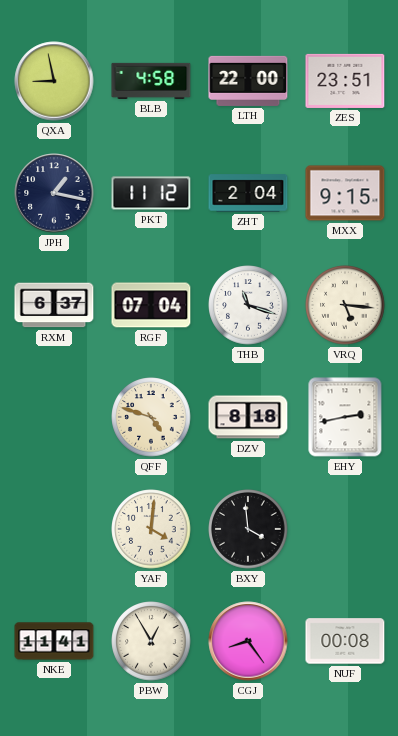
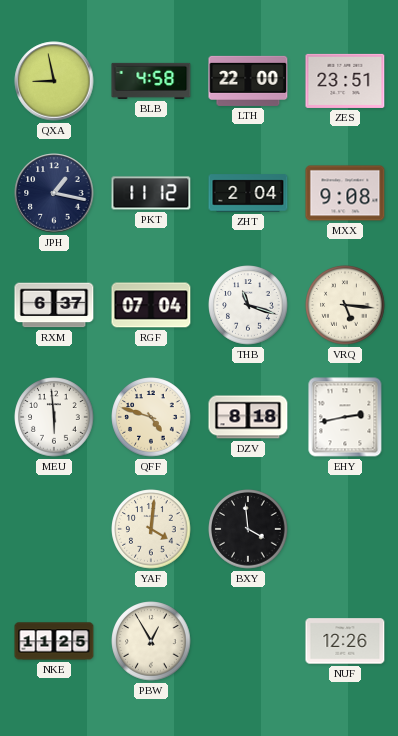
MXX: 9:15 -> 9:08
MEU: none -> 5:59
NKE: 11:41 -> 11:25
CGJ: 8:24 -> none
NUF: 00:08 -> 12:26
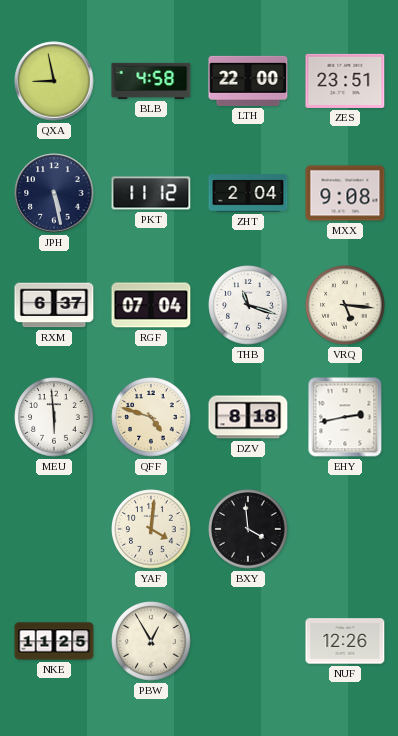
JPH: 1:17 -> 5:28
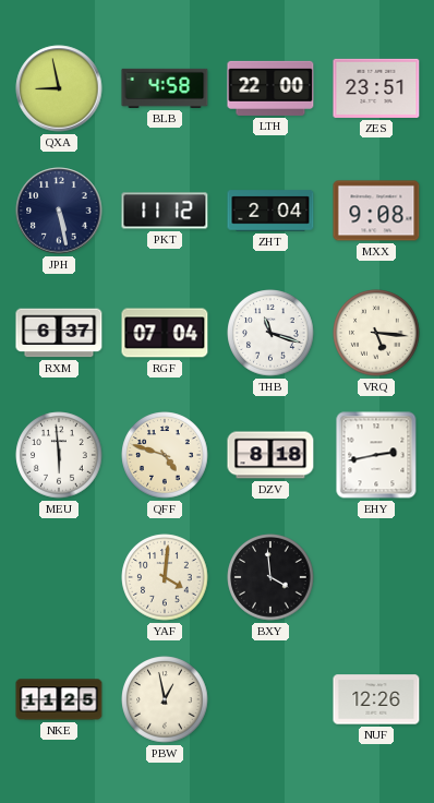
PBW: 12:55 -> 12:58
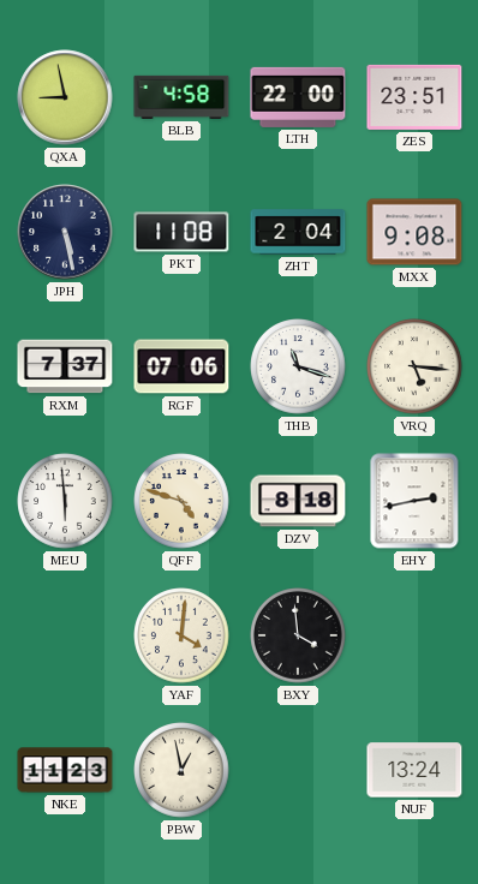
PKT: 11:12 -> 11:08
RXM: 6:37 -> 7:37
RGF: 07:04 -> 07:06
NKE: 11:25 -> 11:23
NUF: 12:26 -> 13:24
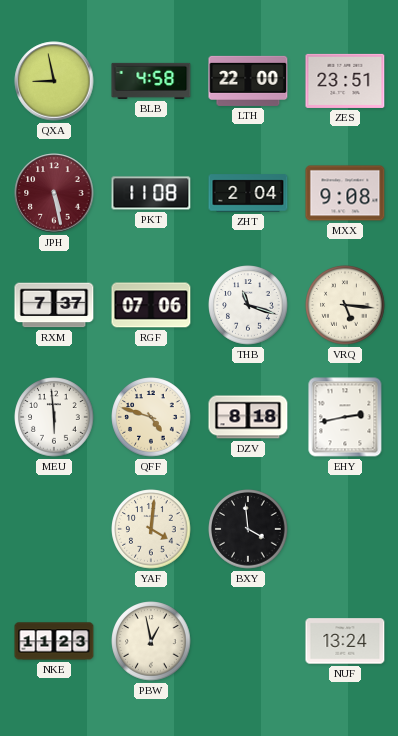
JPH dial: navy -> burgundy
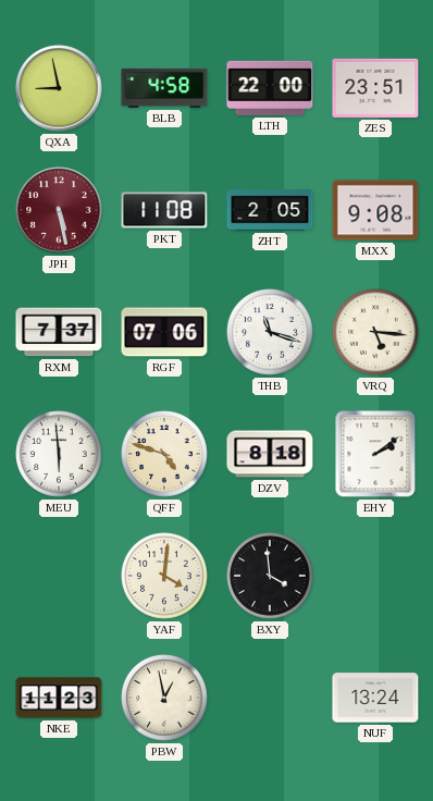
ZHT: 2:04 -> 2:05
EHY: 2:43 -> 2:09
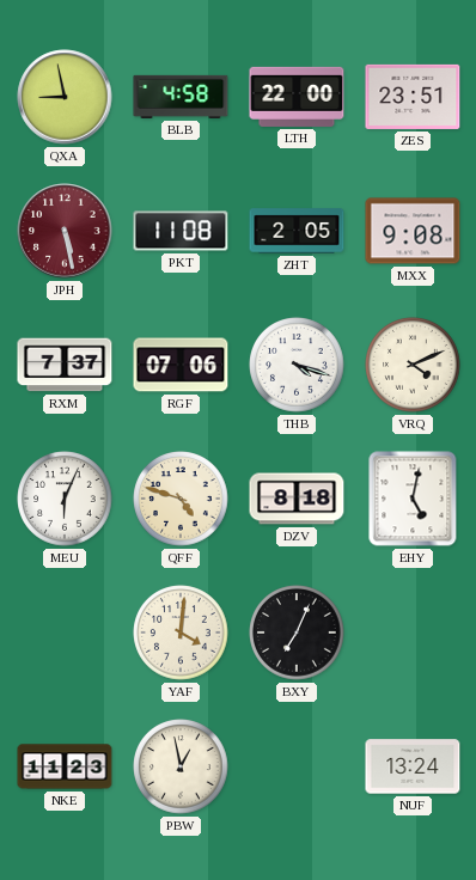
THB: 11:18 -> 4:18
VRQ: 5:16 -> 4:11
MEU: 5:59 -> 6:04
EHY: 2:09 -> 5:02
BXY: 3:59 -> 7:04
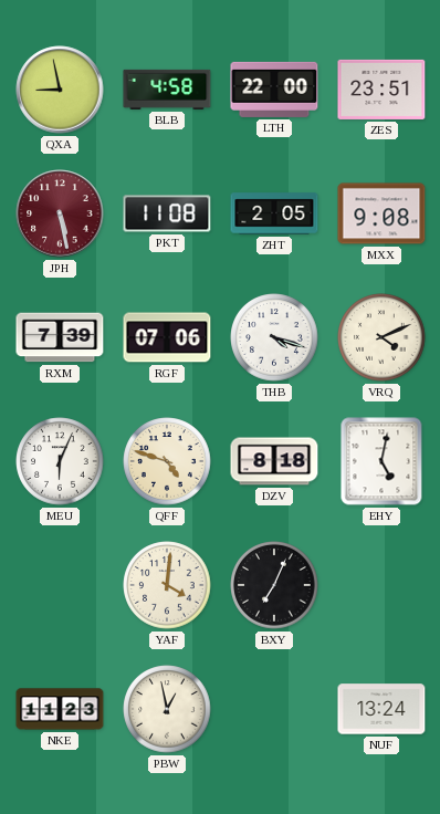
RXM: 7:37 -> 7:39
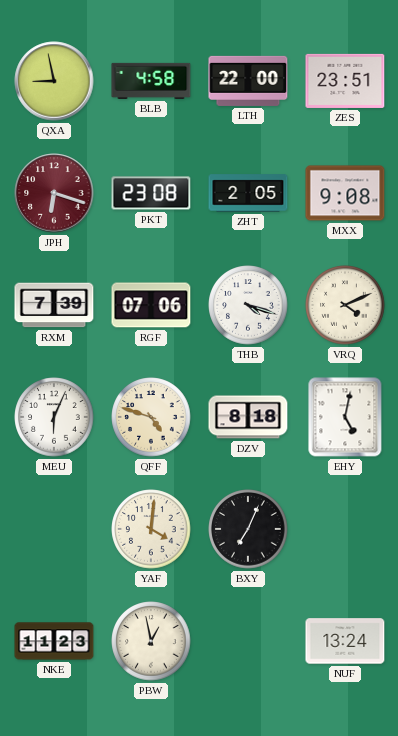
JPH: 5:28 -> 6:18
PKT: 11:08 -> 23:08
